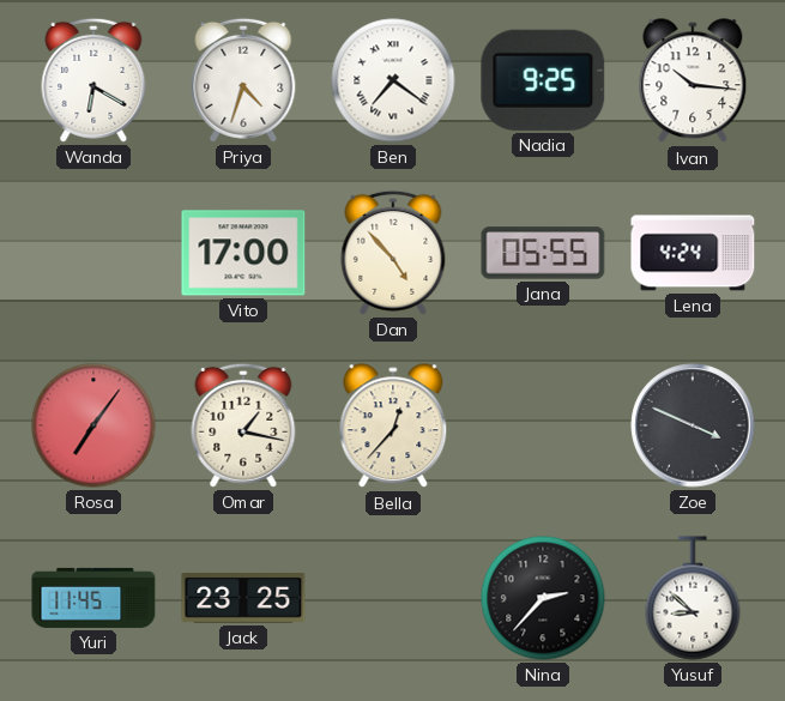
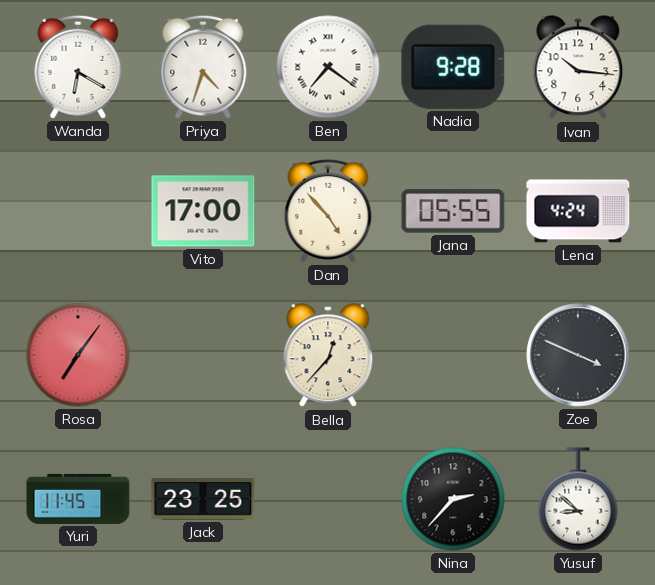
Nadia: 9:25 -> 9:28
Omar: 1:17 -> none
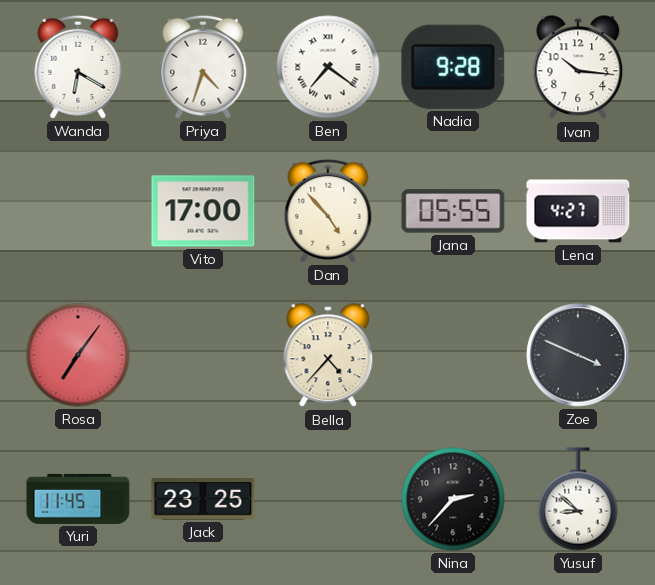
Lena: 4:24 -> 4:27
Bella: 12:37 -> 4:37
